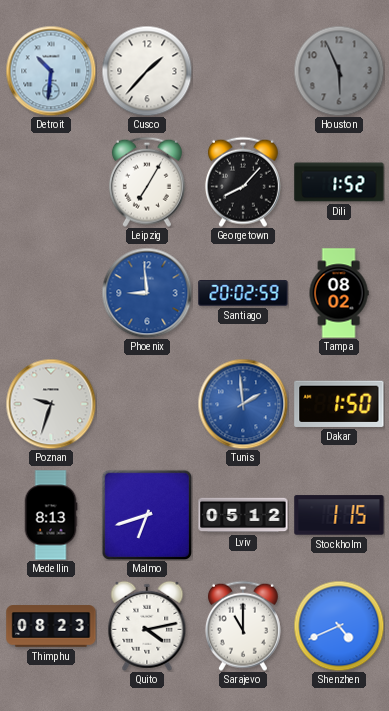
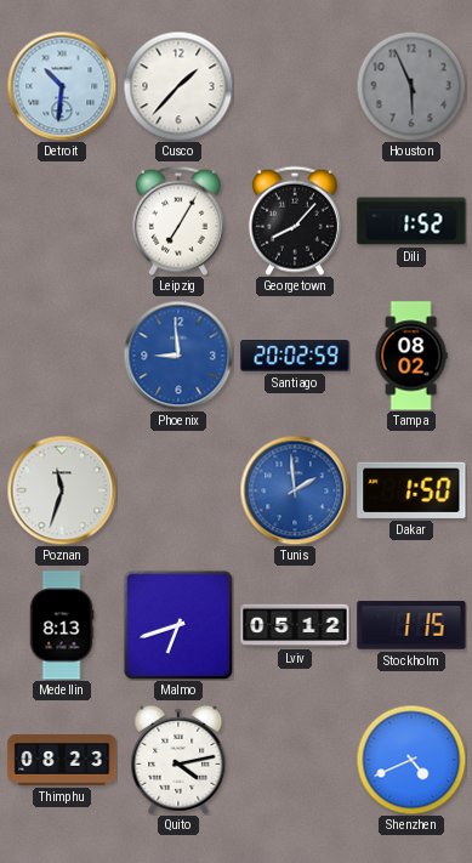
Poznan: 9:33 -> 11:33
Sarajevo: 11:00 -> none
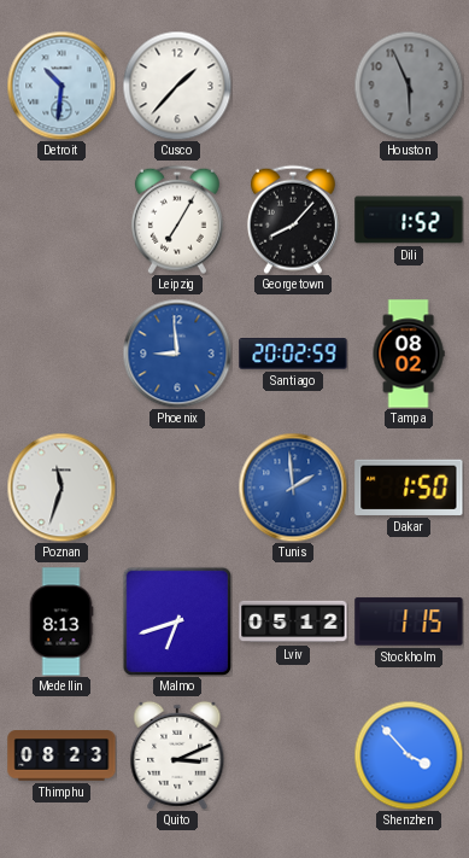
Quito: 4:13 -> 3:11
Shenzhen: 4:41 -> 3:53
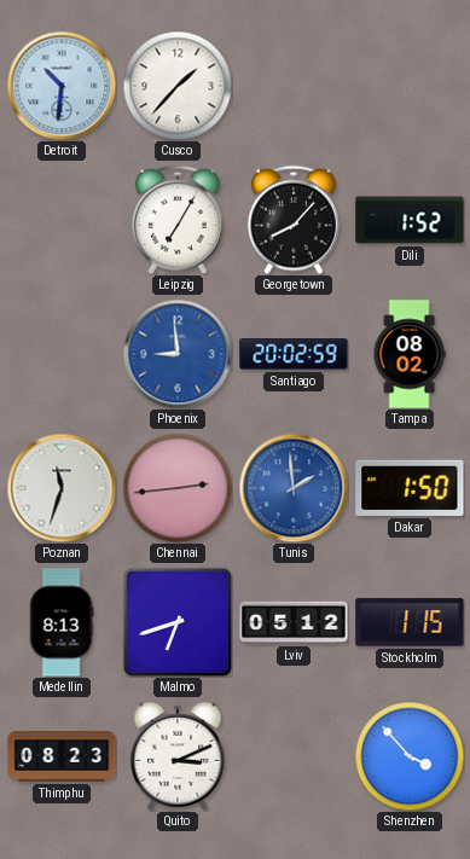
Houston: 5:56 -> none
Chennai: none -> 2:44
